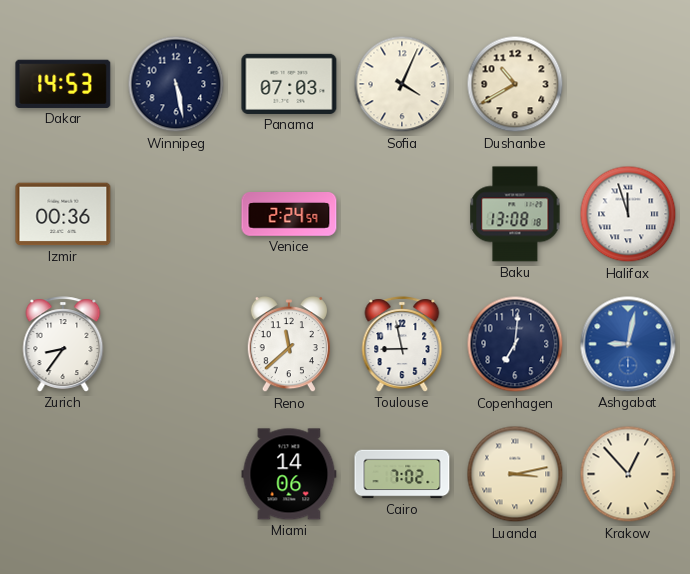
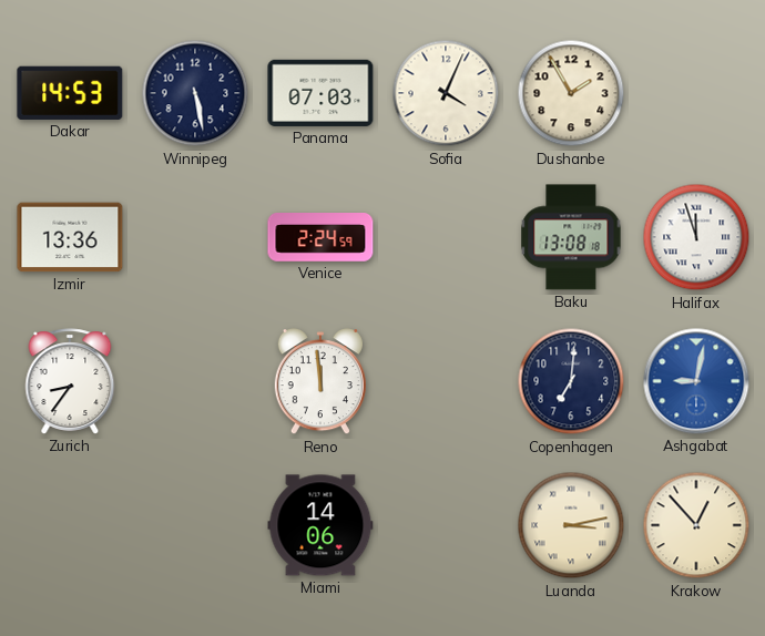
Dushanbe: 10:40 -> 1:55
Izmir: 00:36 -> 13:36
Reno: 11:38 -> 11:59
Toulouse: 8:58 -> none
Cairo: 7:02 -> none
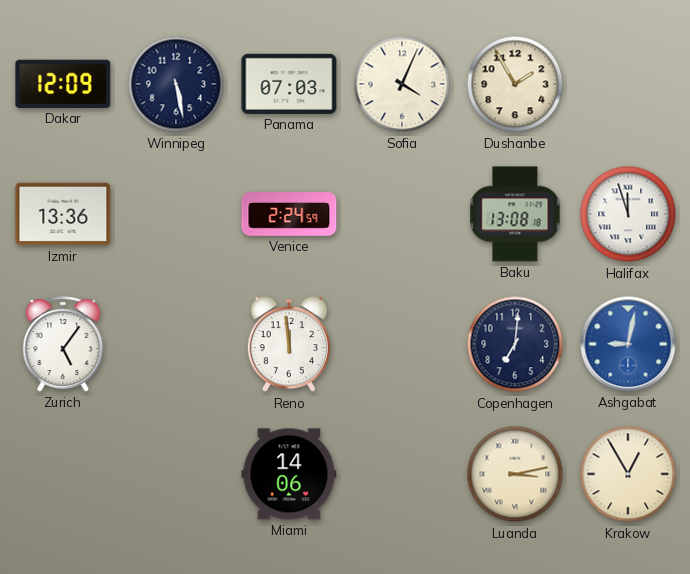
Dakar: 14:53 -> 12:09
Zurich: 8:36 -> 5:06
Krakow: 12:53 -> 12:55
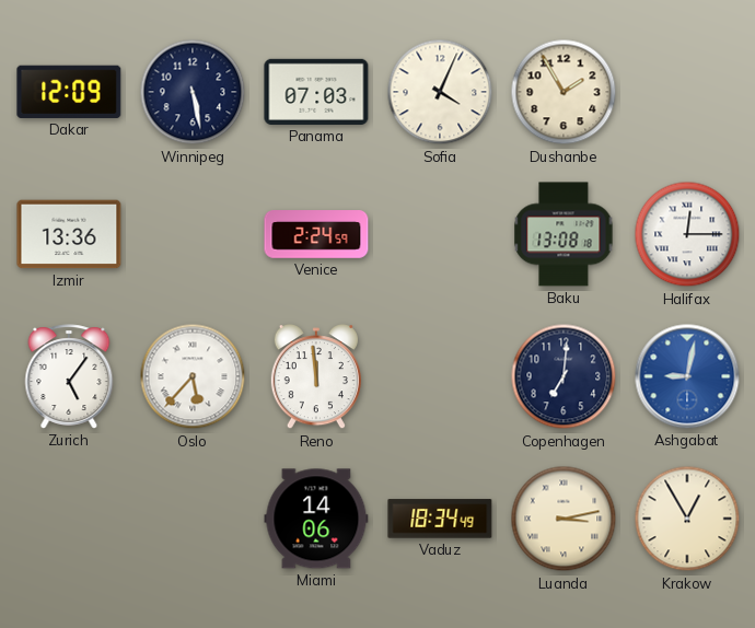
Halifax: 11:57 -> 12:15
Oslo: none -> 5:37
Vaduz: none -> 18:34
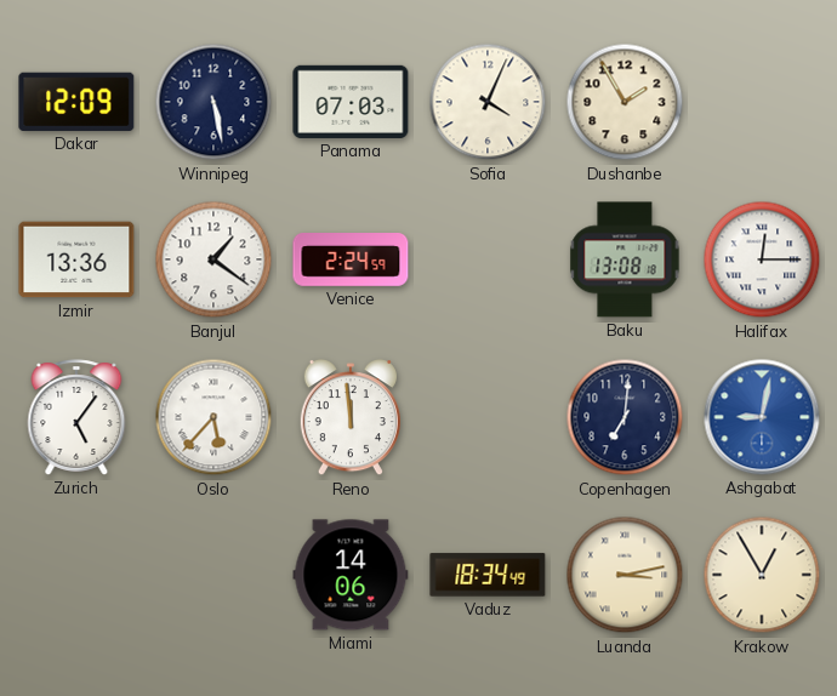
Banjul: none -> 1:21
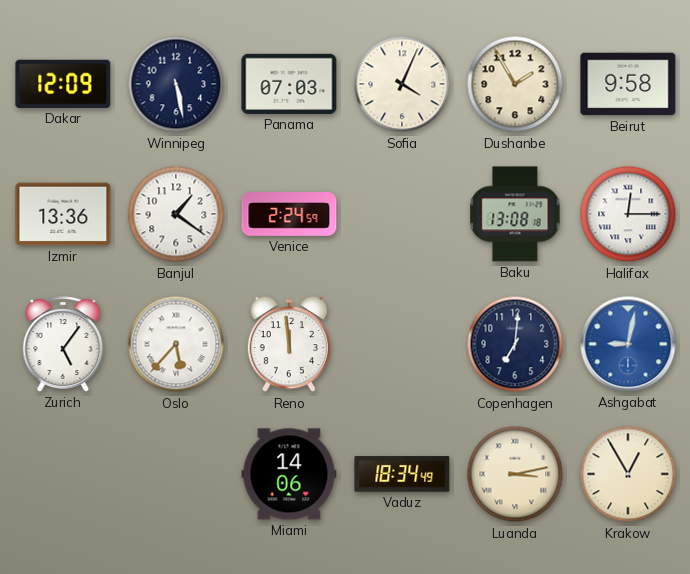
Beirut: none -> 9:58
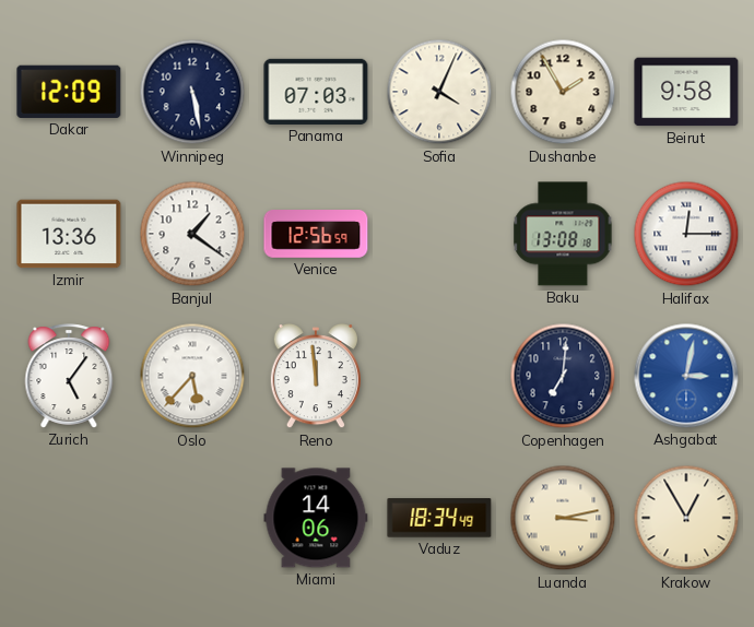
Venice: 2:24 -> 12:56
Ashgabat: 9:02 -> 3:02
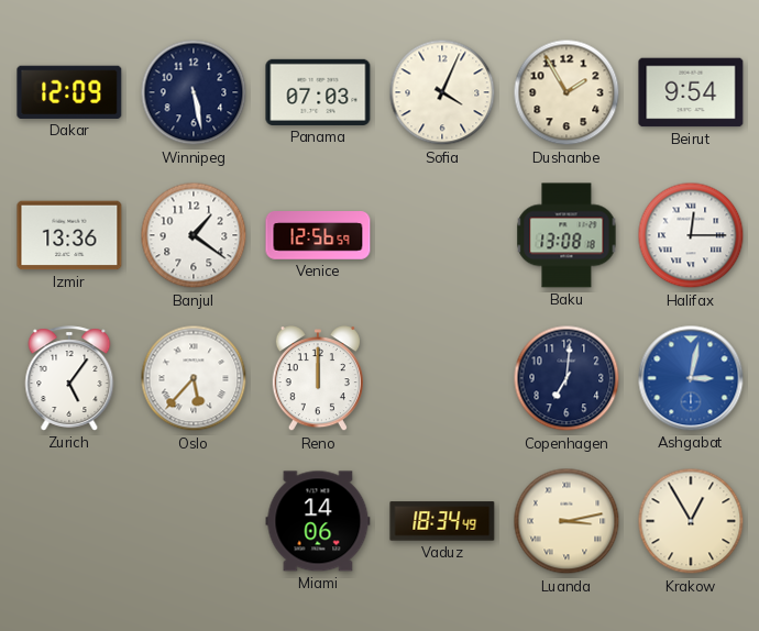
Beirut: 9:58 -> 9:54
Reno: 11:59 -> 12:00
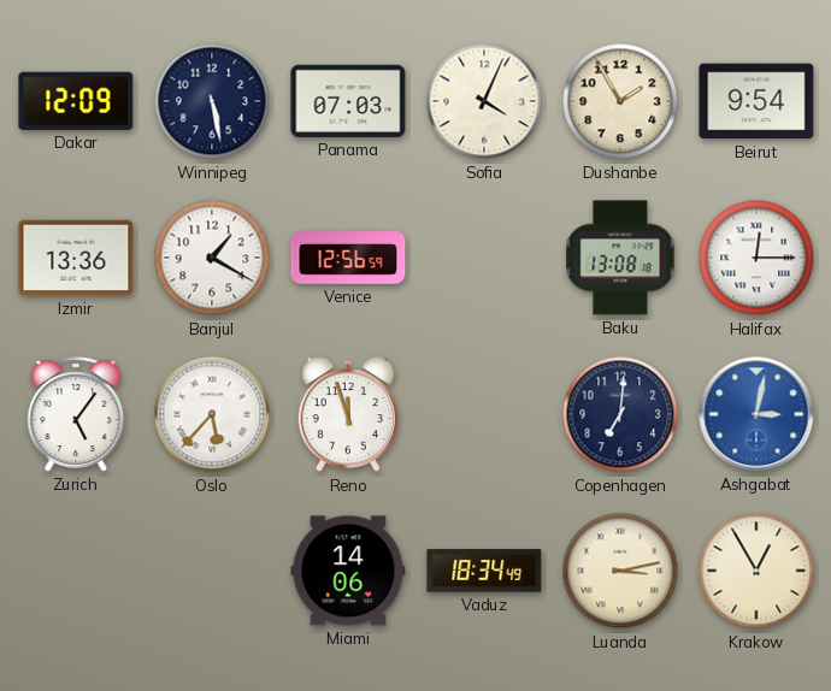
Banjul: 1:21 -> 1:20
Reno: 12:00 -> 11:57
